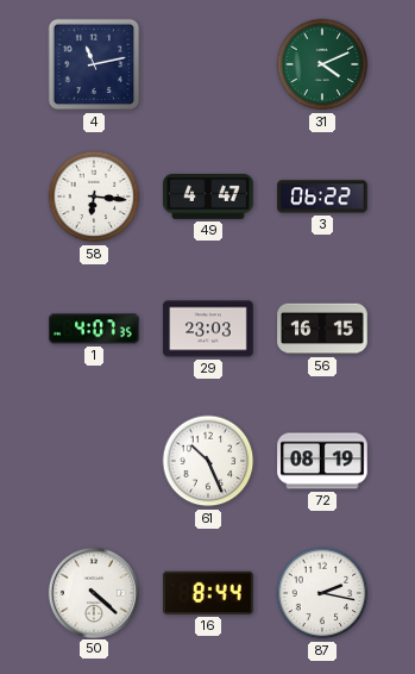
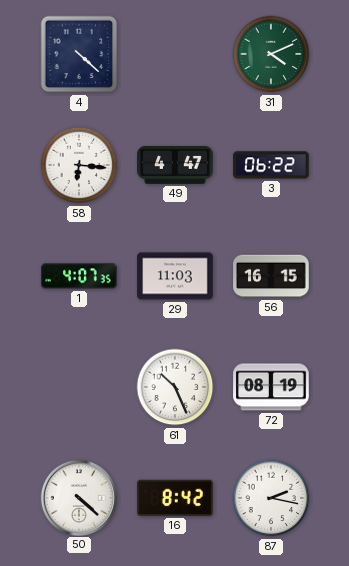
4: 11:13 -> 4:22
29: 23:03 -> 11:03
16: 8:44 -> 8:42
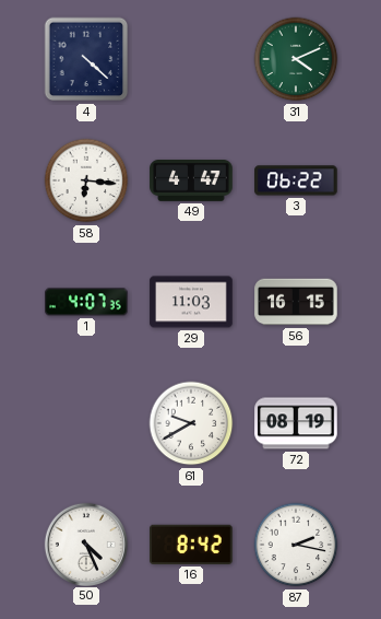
61: 10:26 -> 9:40
50: 4:22 -> 4:26
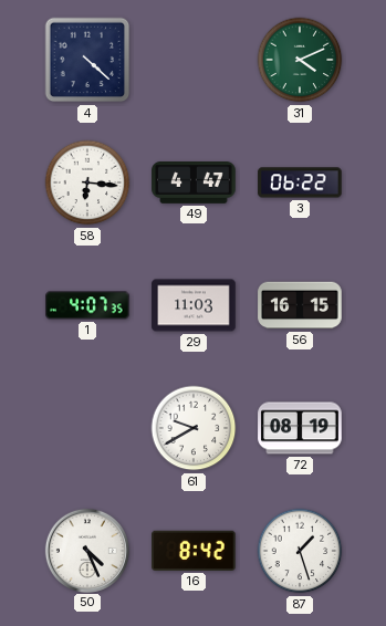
87: 2:17 -> 1:27
